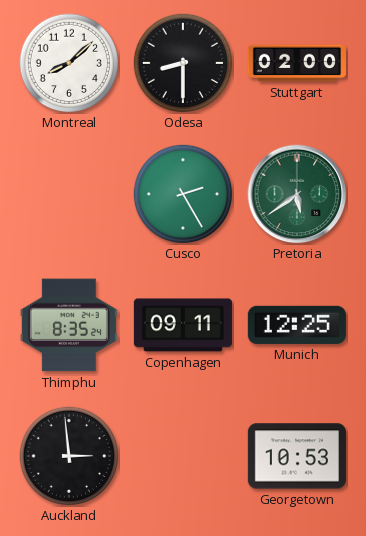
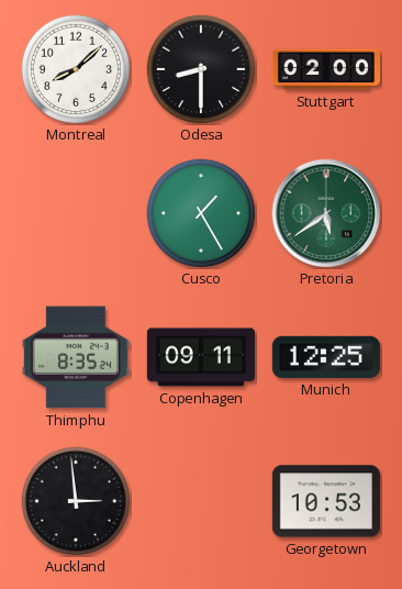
Cusco: 2:25 -> 1:25
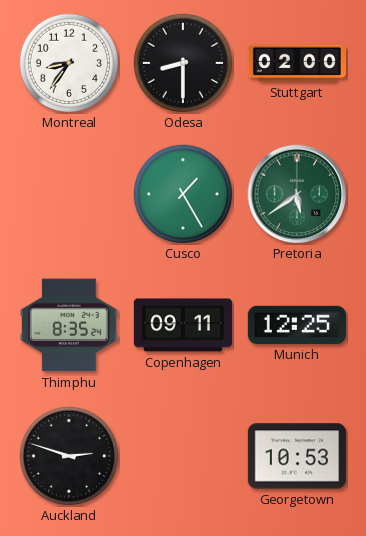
Montreal: 8:08 -> 8:36
Auckland: 2:59 -> 2:48
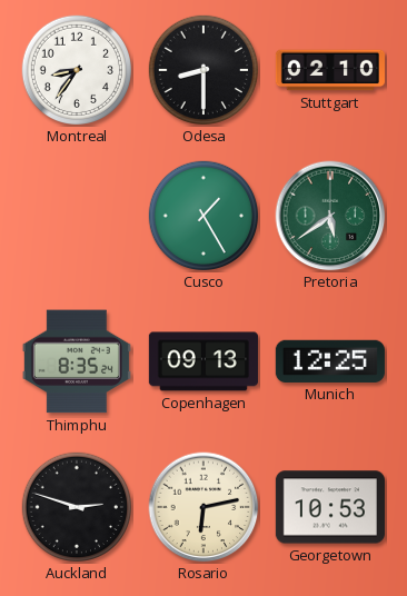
Stuttgart: 02:00 -> 02:10
Copenhagen: 09:11 -> 09:13
Rosario: none -> 6:13
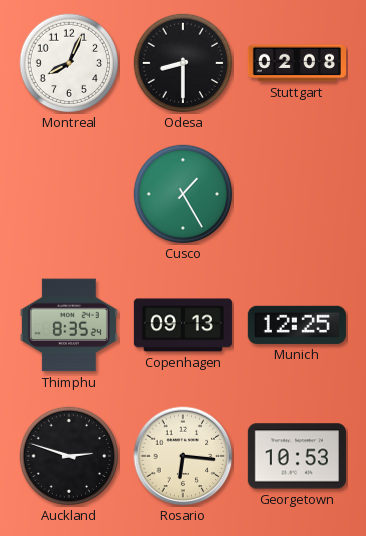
Montreal: 8:36 -> 8:04
Stuttgart: 02:10 -> 02:08
Pretoria: 5:39 -> none
Rosario: 6:13 -> 6:16
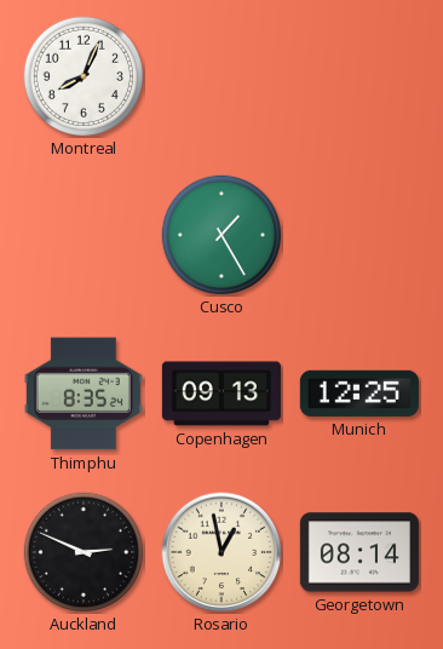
Odesa: 8:30 -> none
Stuttgart: 02:08 -> none
Auckland: 2:48 -> 2:49
Rosario: 6:16 -> 12:58
Georgetown: 10:53 -> 08:14
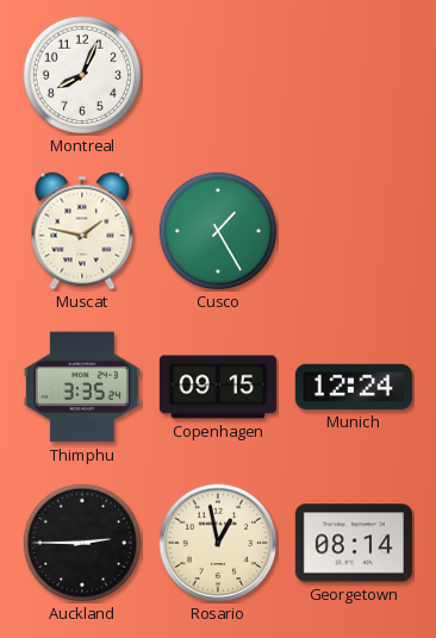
Muscat: none -> 1:47
Thimphu: 8:35 -> 3:35
Copenhagen: 09:13 -> 09:15
Munich: 12:25 -> 12:24
Auckland: 2:49 -> 2:45
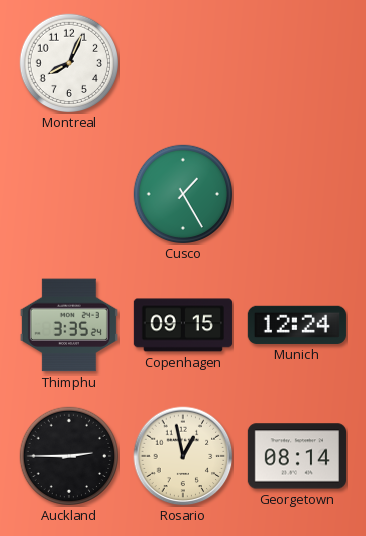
Muscat: 1:47 -> none
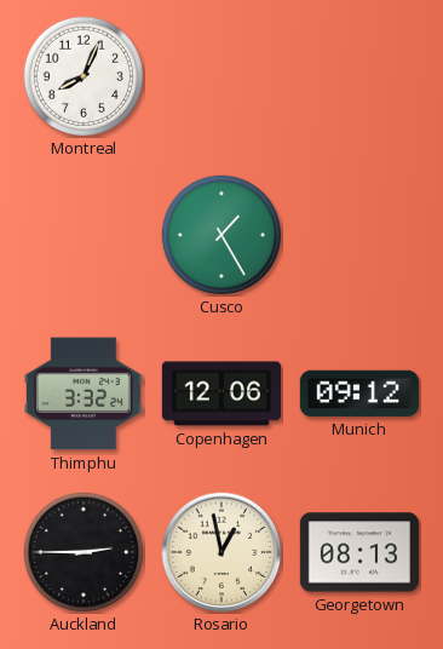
Thimphu: 3:35 -> 3:32
Copenhagen: 09:15 -> 12:06
Munich: 12:24 -> 09:12
Georgetown: 08:14 -> 08:13
